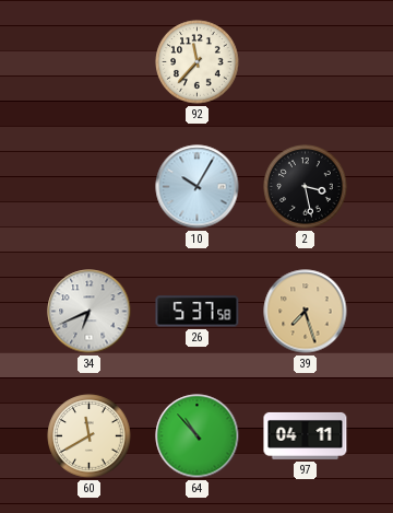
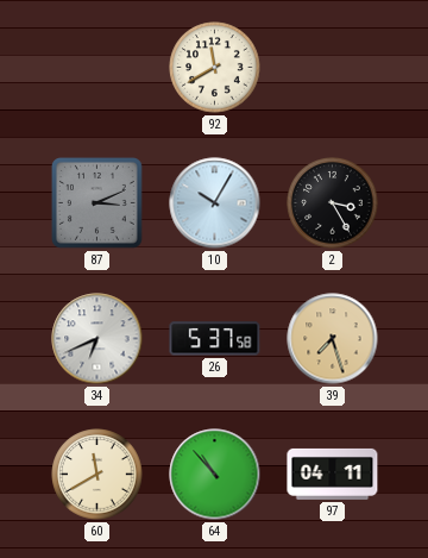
92: 11:37 -> 11:40
87: none -> 3:11
2: 3:28 -> 3:25
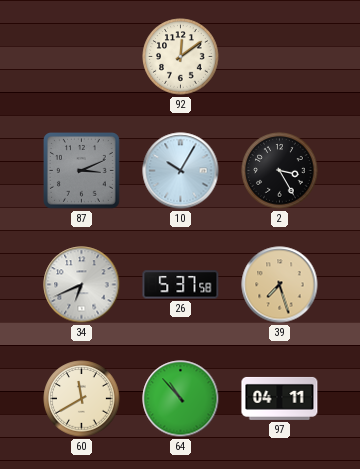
92: 11:40 -> 12:09
